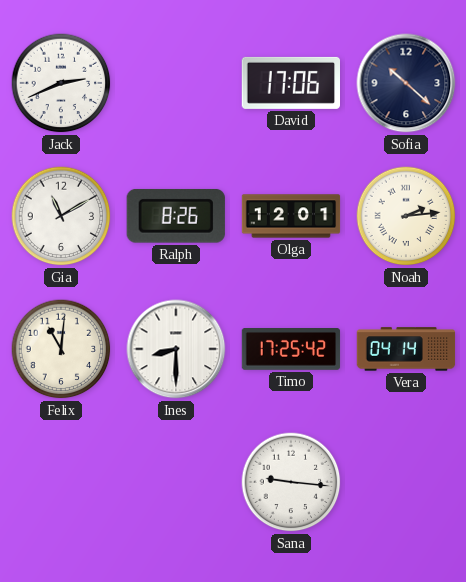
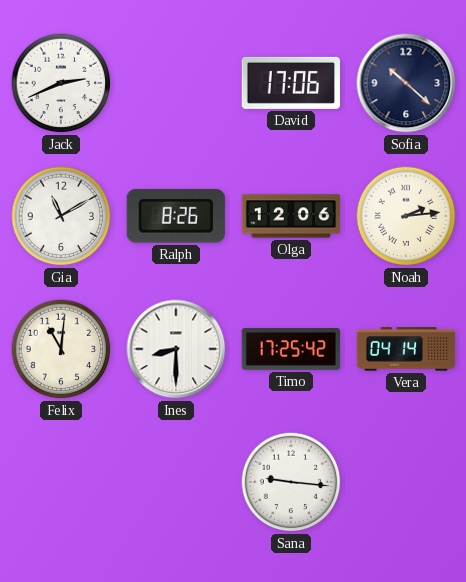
Olga: 12:01 -> 12:06
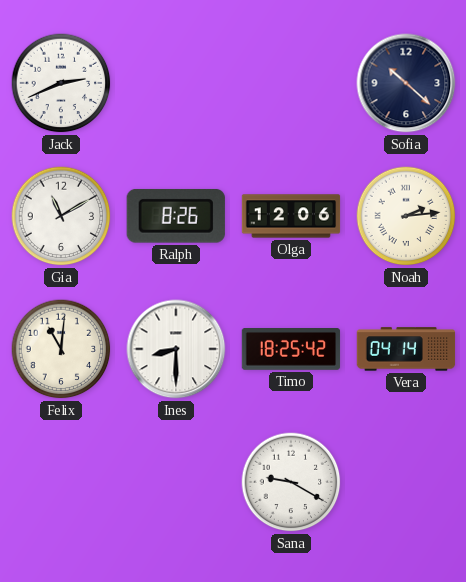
David: 17:06 -> none
Timo: 17:25 -> 18:25
Sana: 9:16 -> 9:20
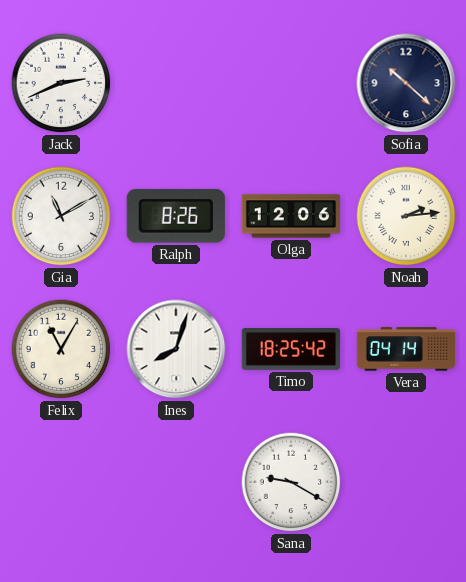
Felix: 11:01 -> 11:05
Ines: 8:30 -> 8:03
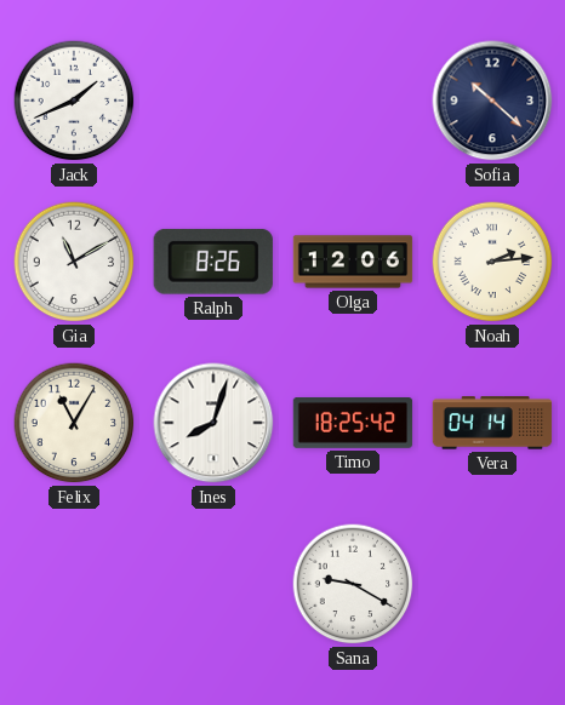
Jack: 2:41 -> 1:41
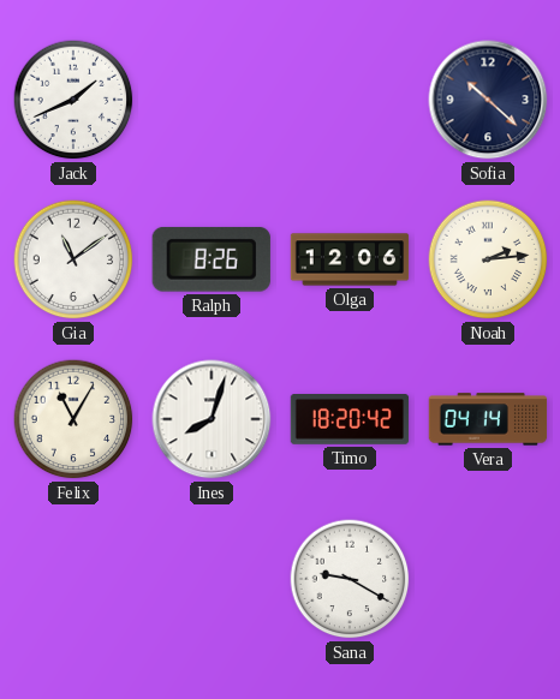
Gia: 11:10 -> 11:09
Timo: 18:25 -> 18:20
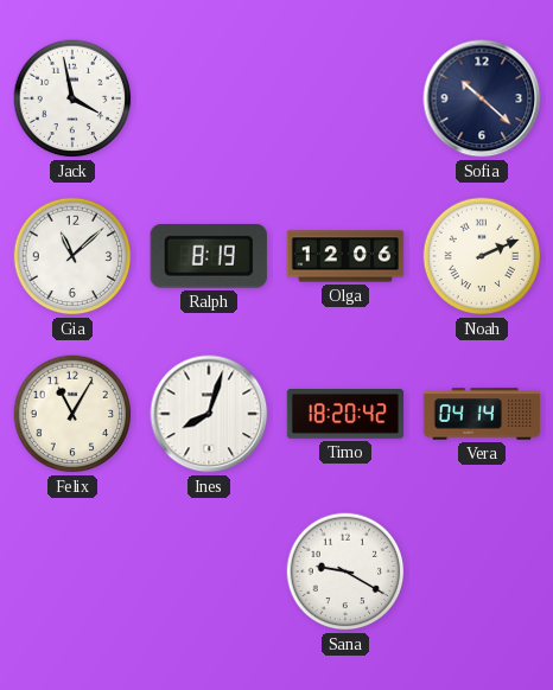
Jack: 1:41 -> 3:58
Gia: 11:09 -> 11:08
Ralph: 8:26 -> 8:19
Noah: 2:14 -> 2:11
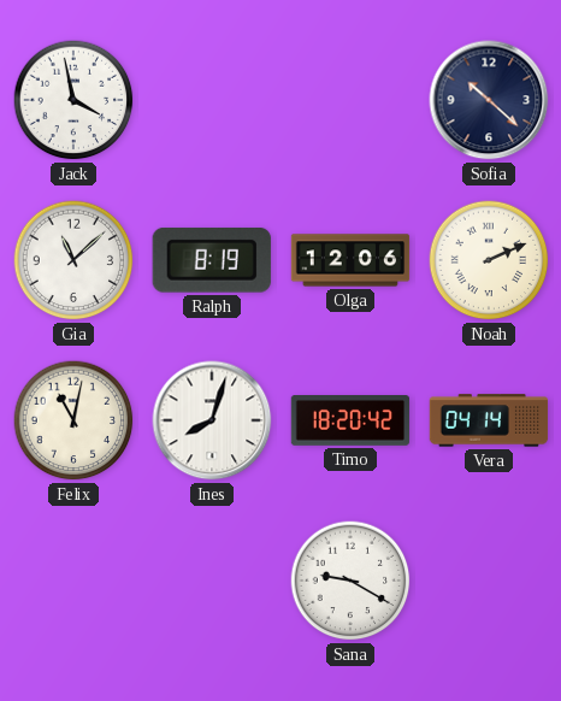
Felix: 11:05 -> 11:02
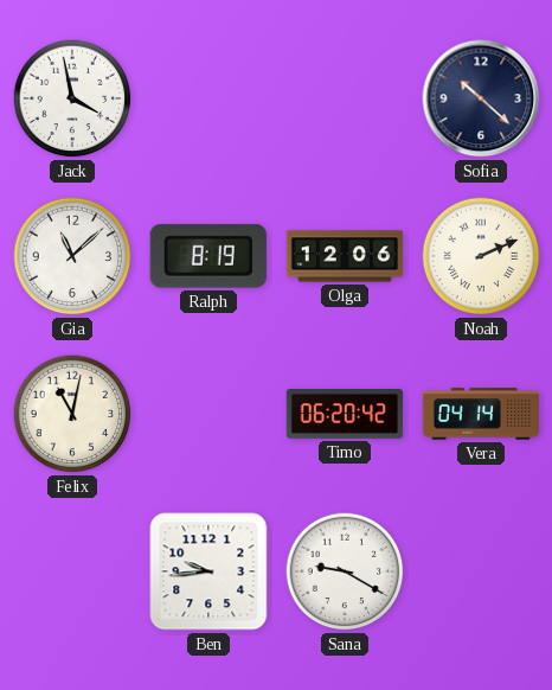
Ines: 8:03 -> none
Timo: 18:20 -> 06:20
Ben: none -> 9:44
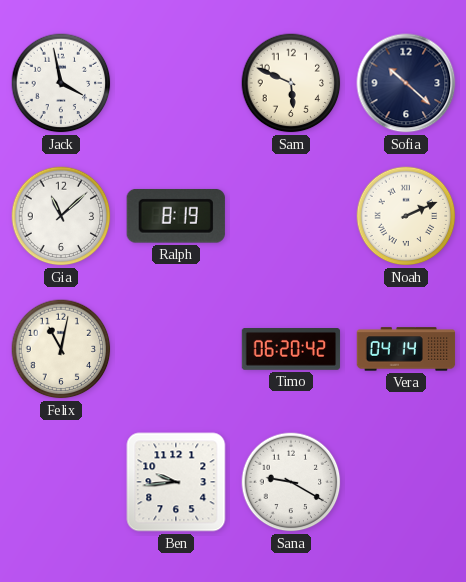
Sam: none -> 5:49
Olga: 12:06 -> none
